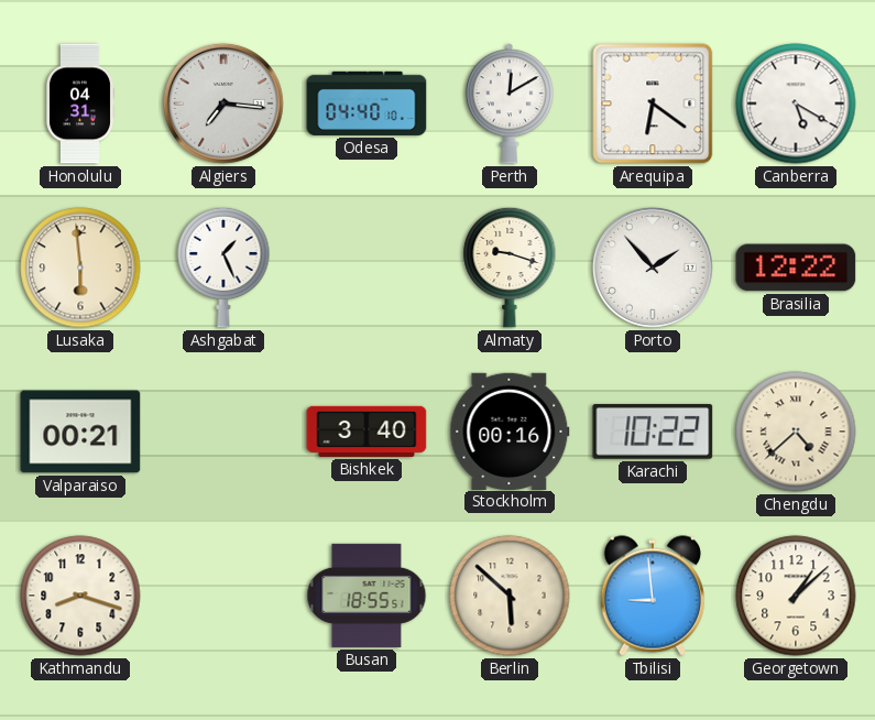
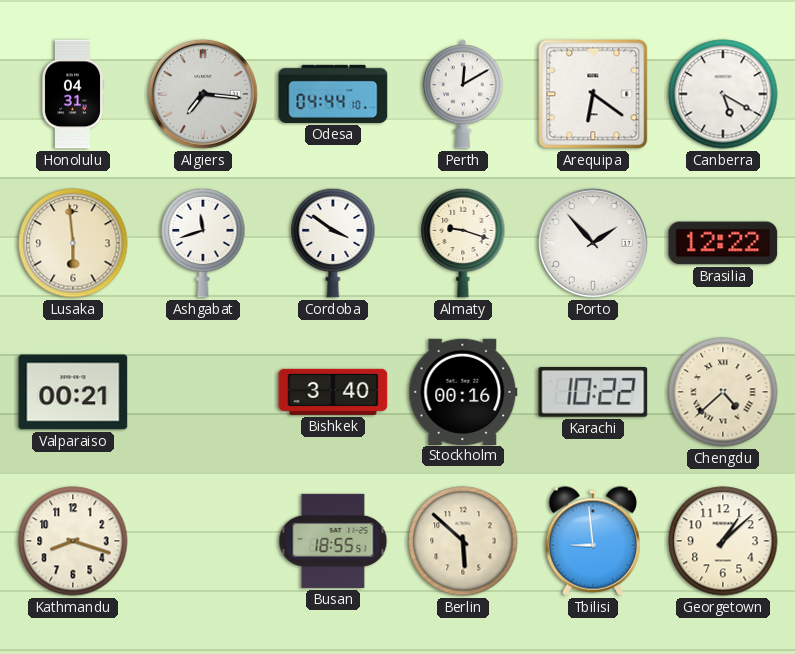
Odesa: 04:40 -> 04:44
Ashgabat: 1:26 -> 11:42
Cordoba: none -> 3:51
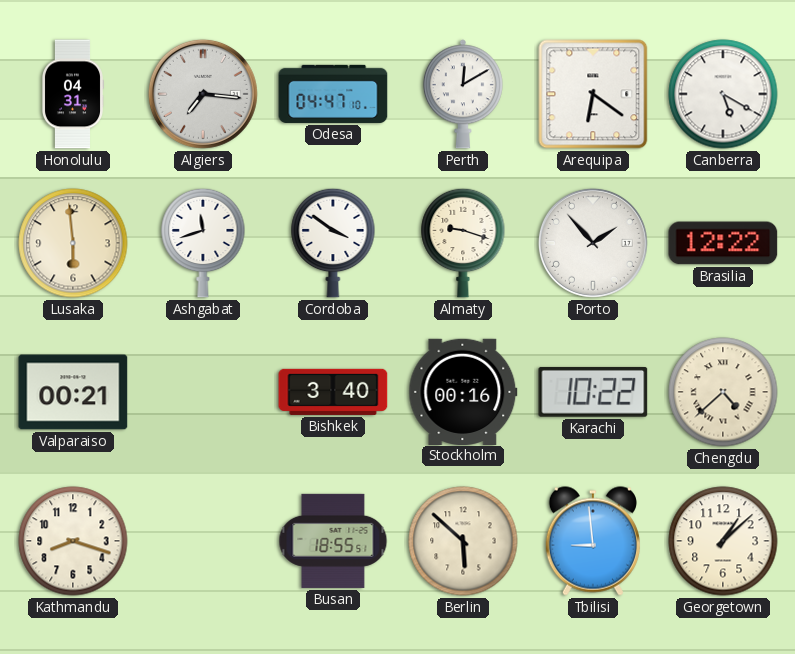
Odesa: 04:44 -> 04:47
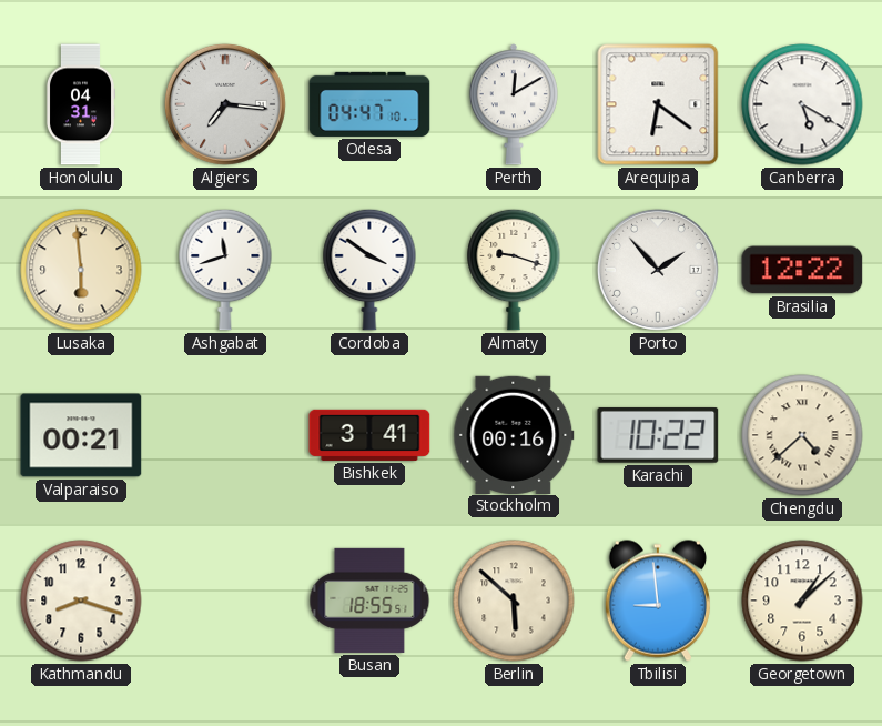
Bishkek: 3:40 -> 3:41
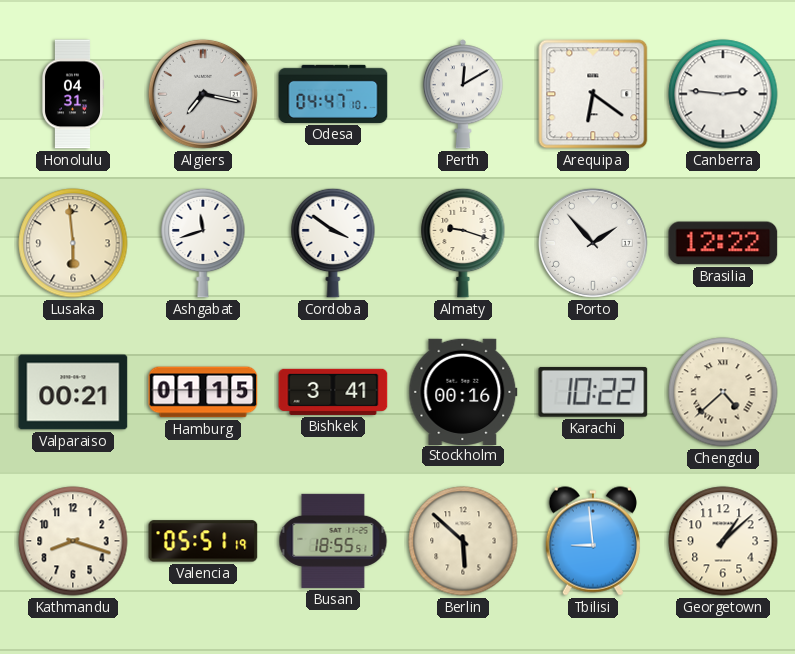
Algiers: 7:16 -> 7:17
Canberra: 5:20 -> 2:46
Hamburg: none -> 01:15
Valencia: none -> 05:51
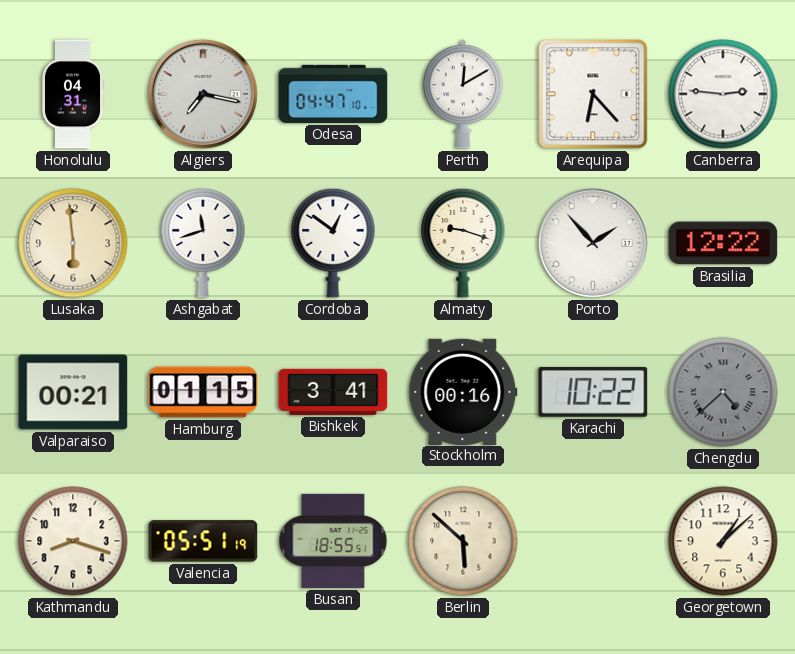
Arequipa: 6:21 -> 6:23
Cordoba: 3:51 -> 12:51
Chengdu dial: cream -> grey
Tbilisi: 8:59 -> none
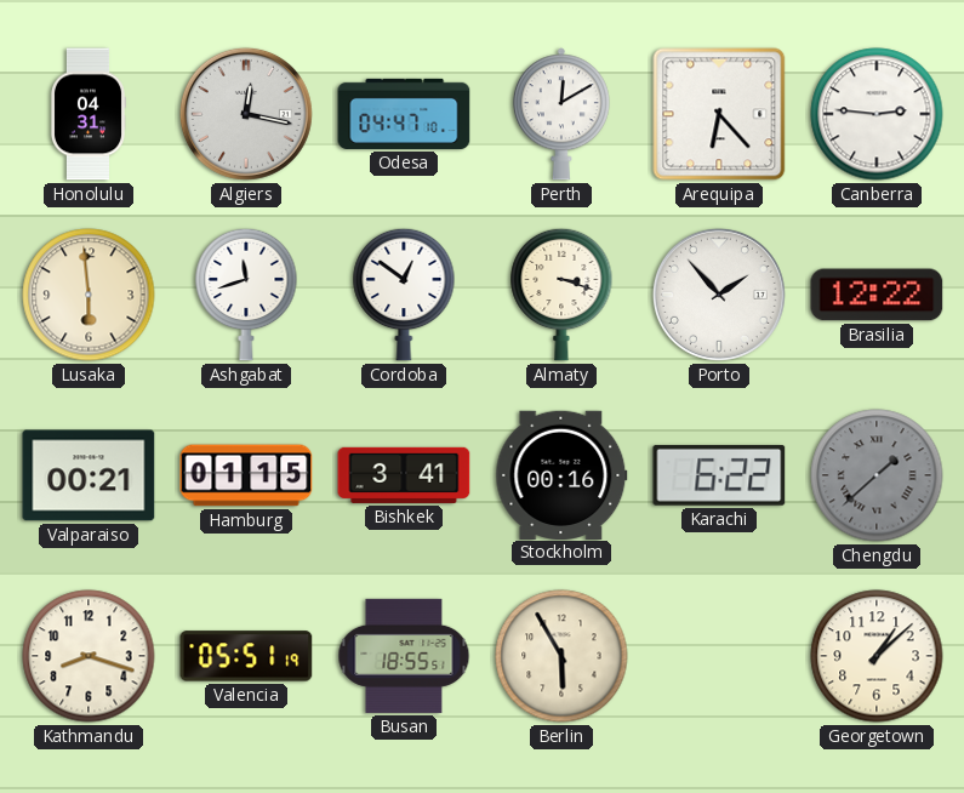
Algiers: 7:17 -> 12:17
Almaty: 9:18 -> 3:18
Karachi: 10:22 -> 6:22
Chengdu: 4:38 -> 1:38
Berlin: 5:52 -> 5:55
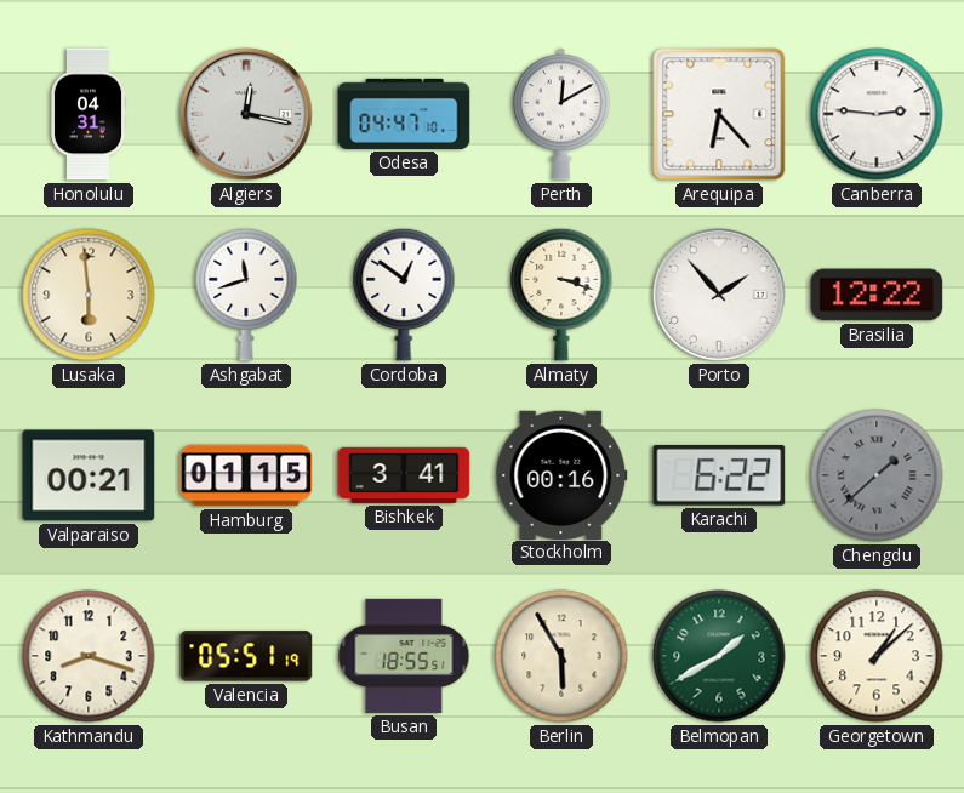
Belmopan: none -> 1:40
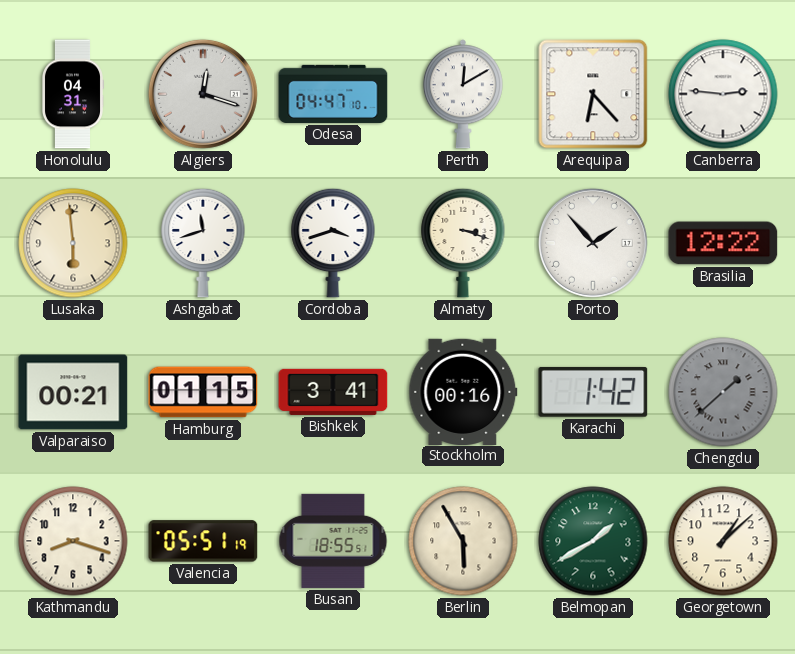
Algiers: 12:17 -> 12:18
Cordoba: 12:51 -> 3:42
Karachi: 6:22 -> 1:42
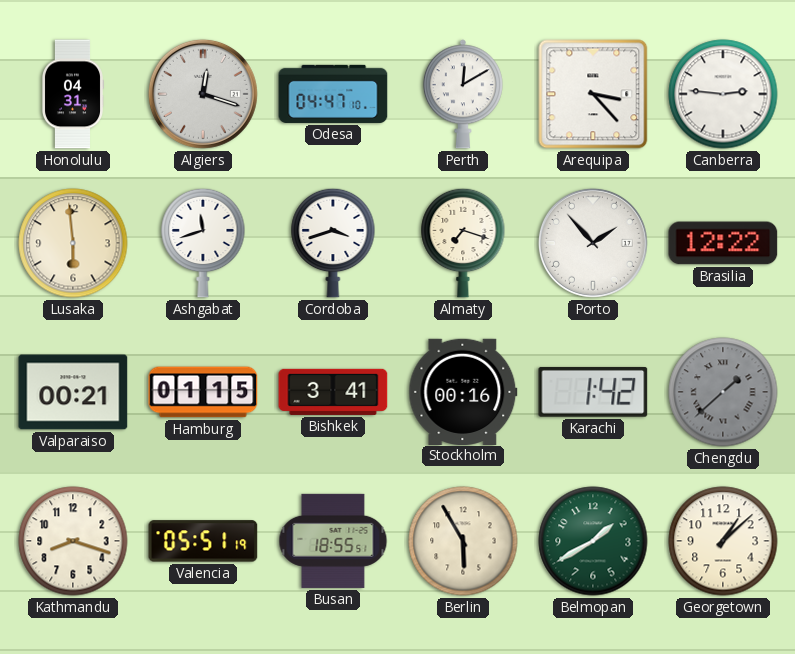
Arequipa: 6:23 -> 3:23
Almaty: 3:18 -> 7:18
